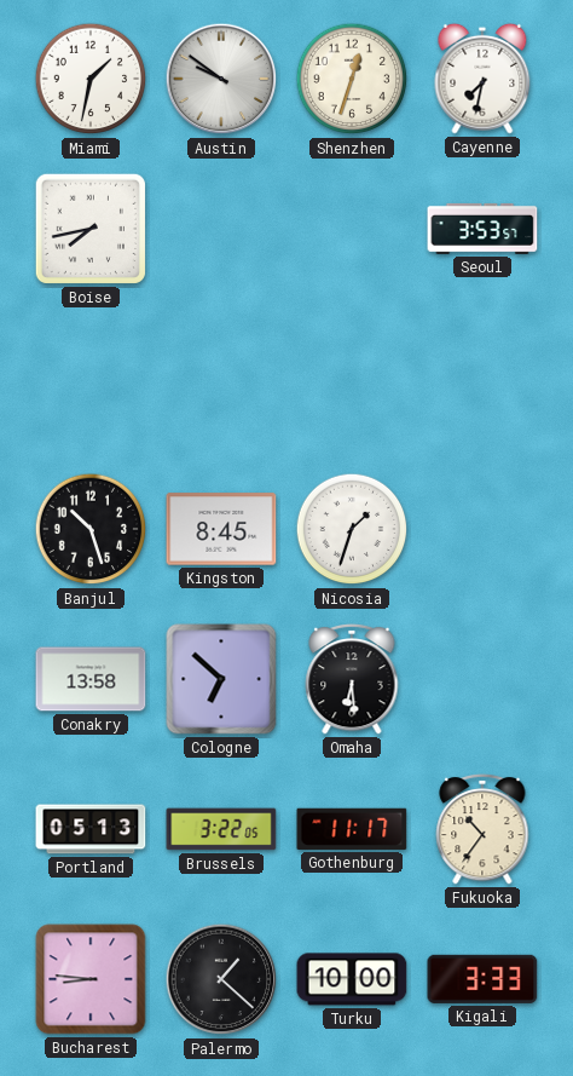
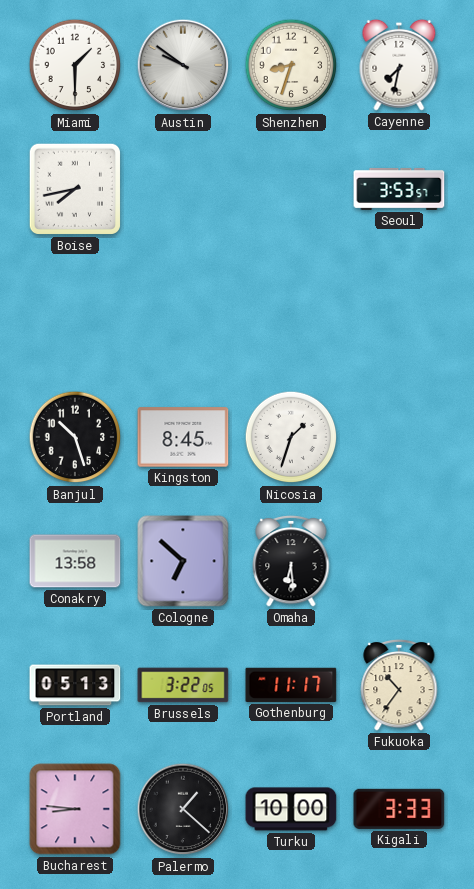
Miami: 1:32 -> 1:30
Shenzhen: 12:33 -> 8:33
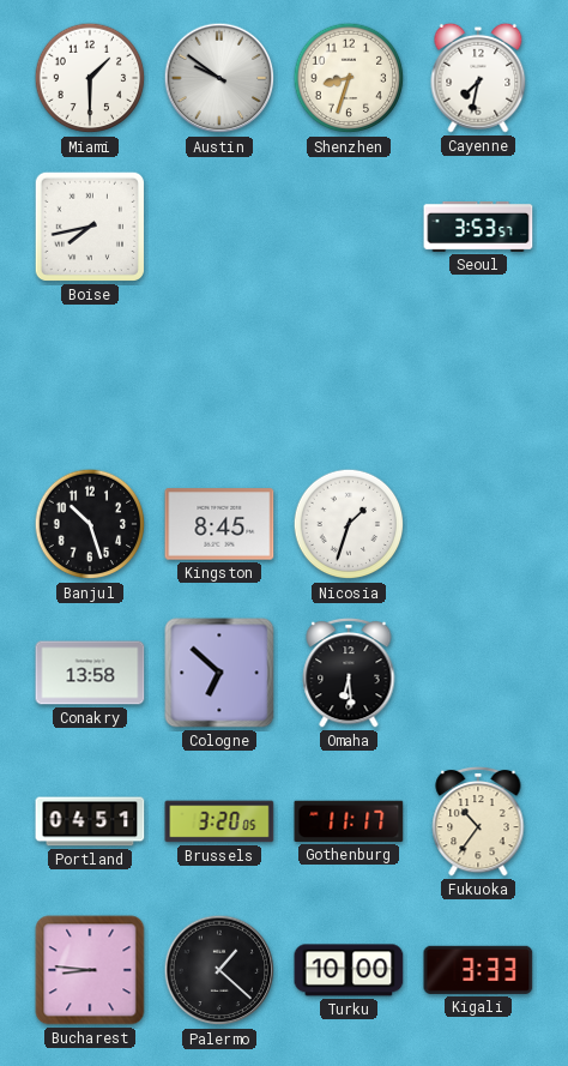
Portland: 05:13 -> 04:51
Brussels: 3:22 -> 3:20
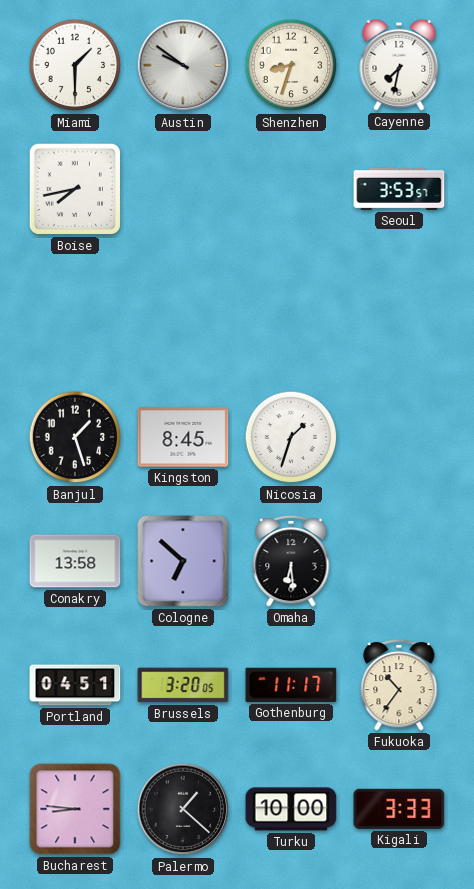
Banjul: 10:27 -> 1:27
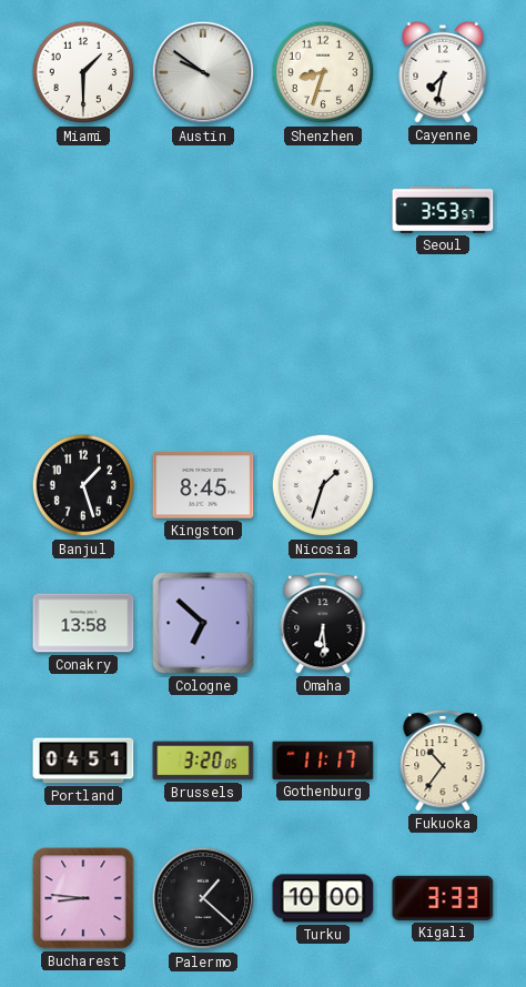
Boise: 7:43 -> none
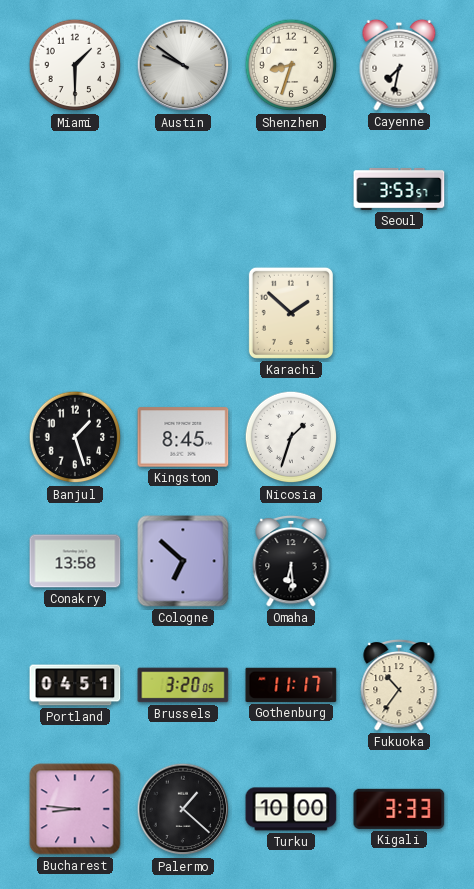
Karachi: none -> 1:52
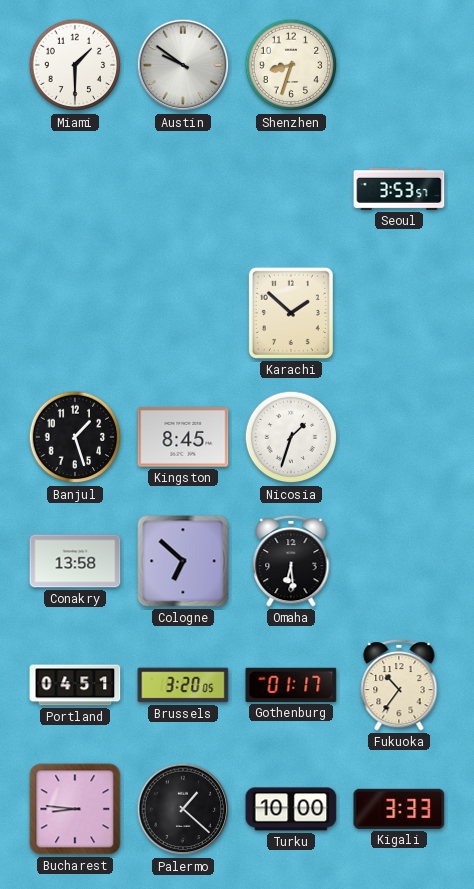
Cayenne: 7:32 -> none
Gothenburg: 11:17 -> 01:17
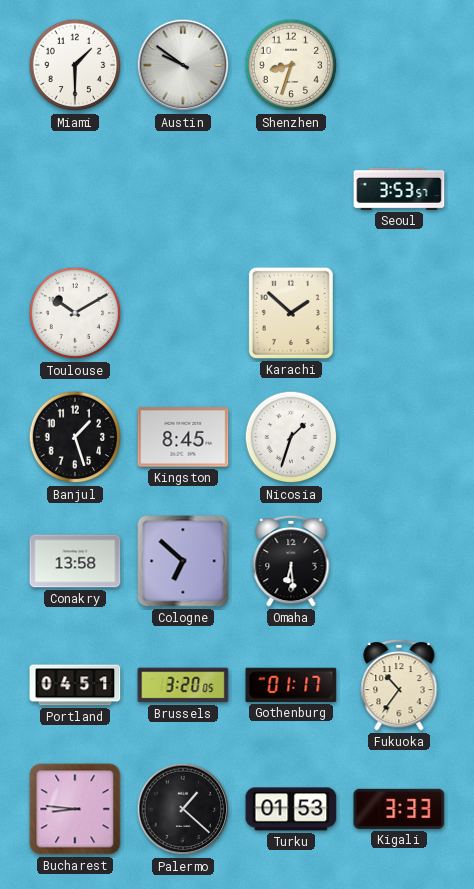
Toulouse: none -> 10:10
Turku: 10:00 -> 01:53
